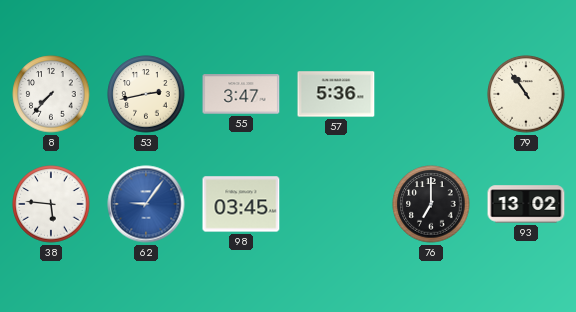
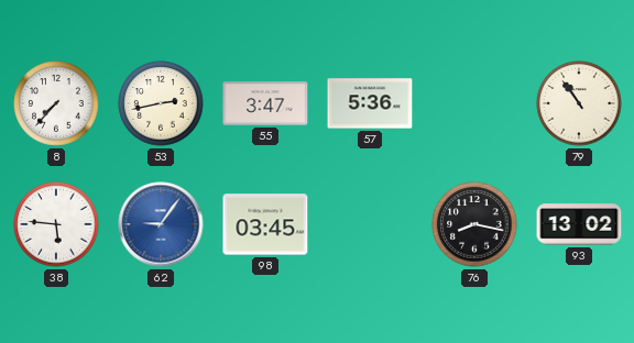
76: 7:00 -> 8:17
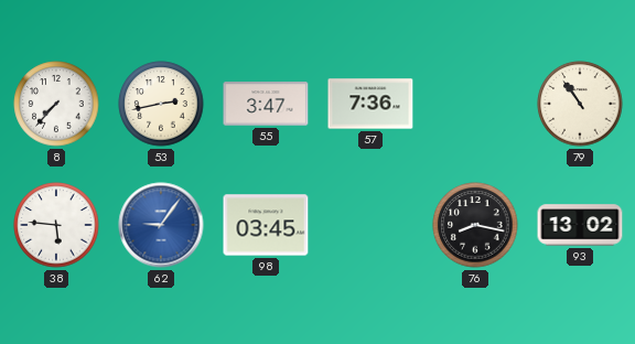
57: 5:36 -> 7:36
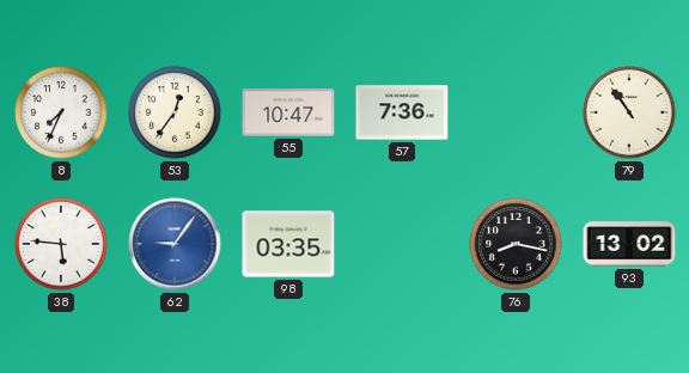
8: 7:37 -> 7:34
53: 2:43 -> 12:36
55: 3:47 -> 10:47
98: 03:45 -> 03:35
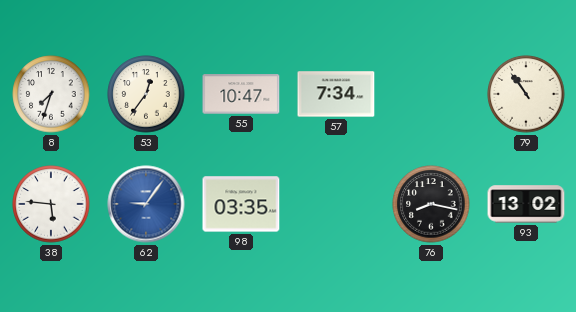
8: 7:34 -> 7:33
57: 7:36 -> 7:34
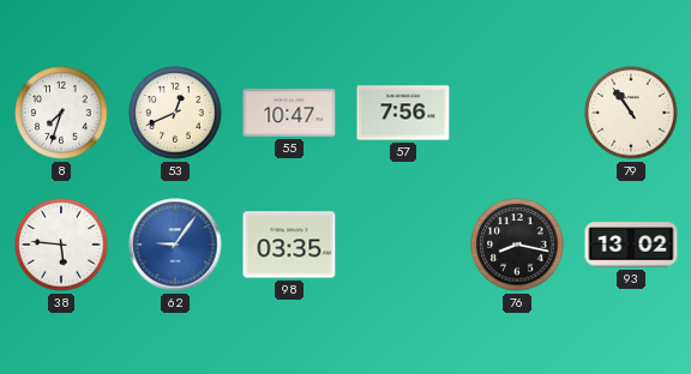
53: 12:36 -> 12:41
57: 7:34 -> 7:56
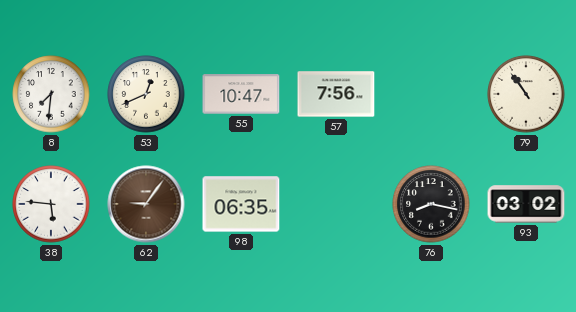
8: 7:33 -> 7:31
62 dial: blue -> brown
98: 03:35 -> 06:35
93: 13:02 -> 03:02
